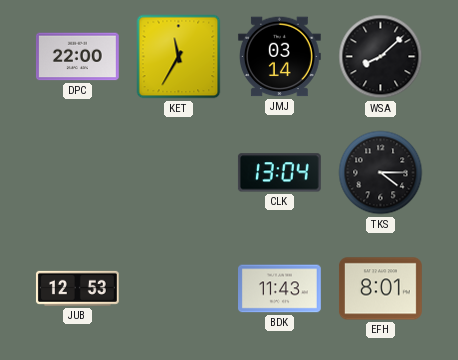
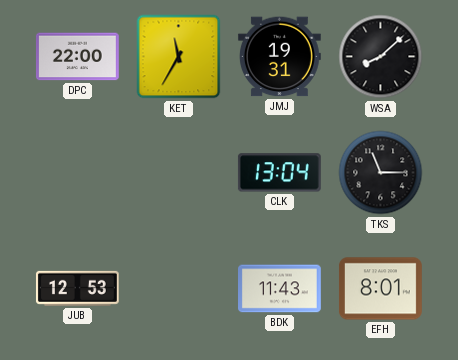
JMJ: 03:14 -> 19:31
TKS: 4:15 -> 11:15
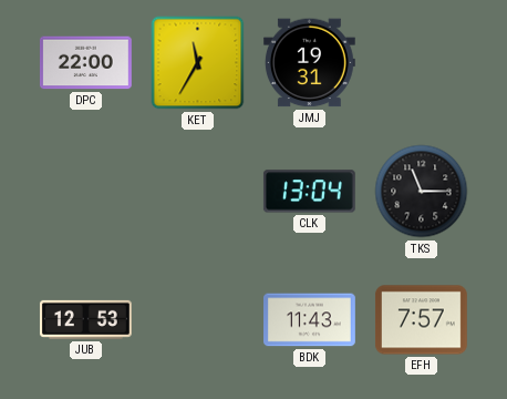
WSA: 8:08 -> none
EFH: 8:01 -> 7:57
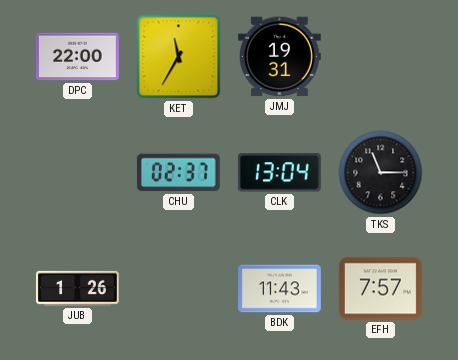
CHU: none -> 02:37
JUB: 12:53 -> 1:26
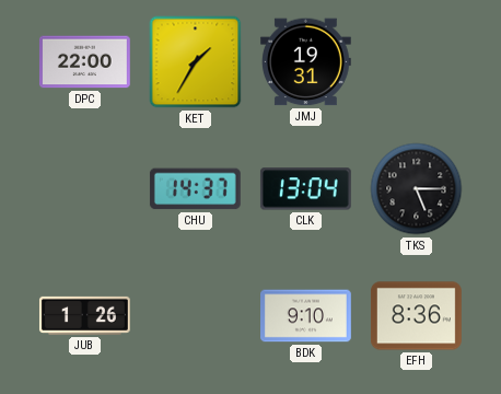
KET: 11:35 -> 1:35
CHU: 02:37 -> 14:37
TKS: 11:15 -> 5:15
BDK: 11:43 -> 9:10
EFH: 7:57 -> 8:36
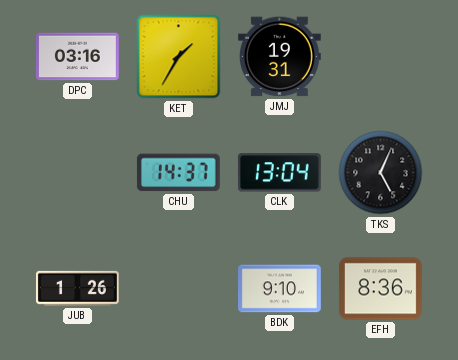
DPC: 22:00 -> 03:16
TKS: 5:15 -> 5:04
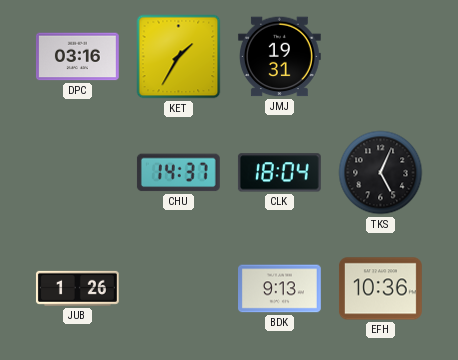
CLK: 13:04 -> 18:04
BDK: 9:10 -> 9:13
EFH: 8:36 -> 10:36
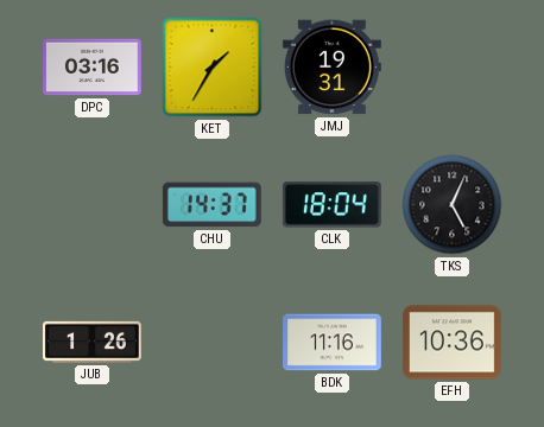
BDK: 9:13 -> 11:16
